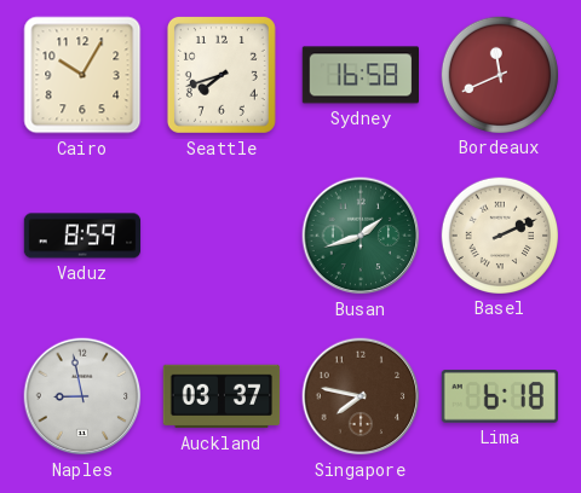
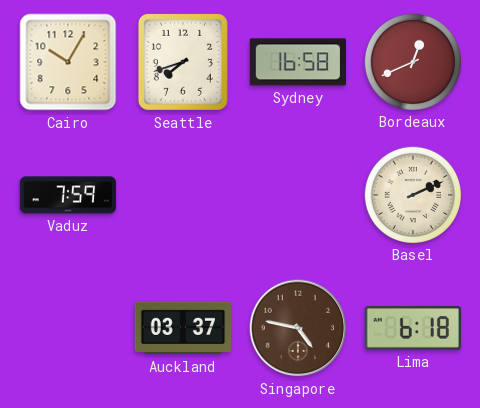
Bordeaux: 11:41 -> 12:41
Vaduz: 8:59 -> 7:59
Busan: 1:42 -> none
Naples: 8:58 -> none
Singapore: 7:47 -> 4:47
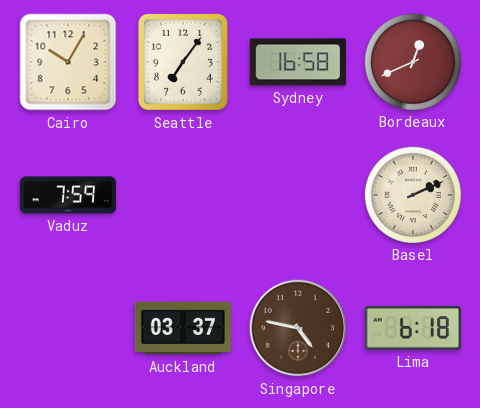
Seattle: 7:42 -> 7:06
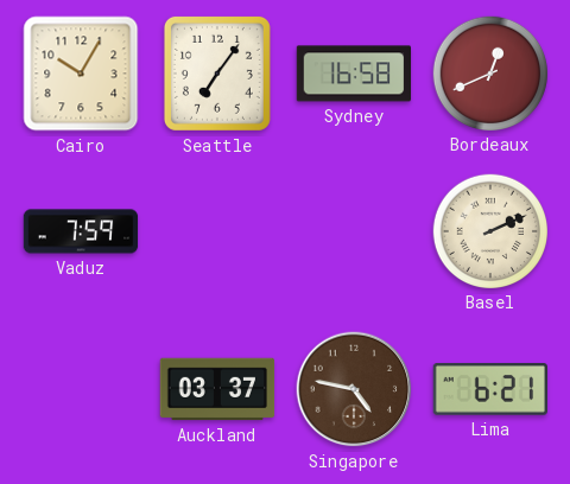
Lima: 6:18 -> 6:21
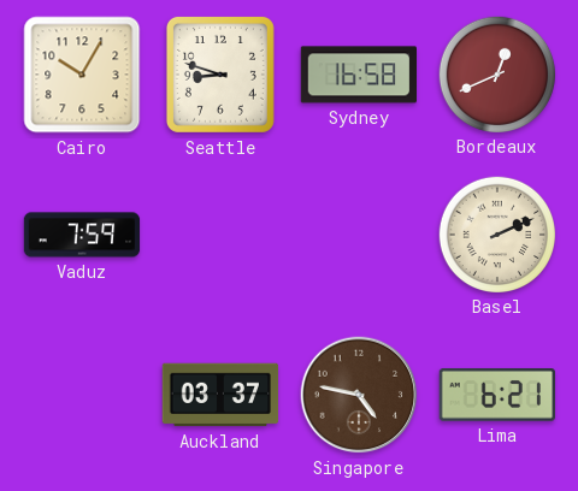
Seattle: 7:06 -> 8:48
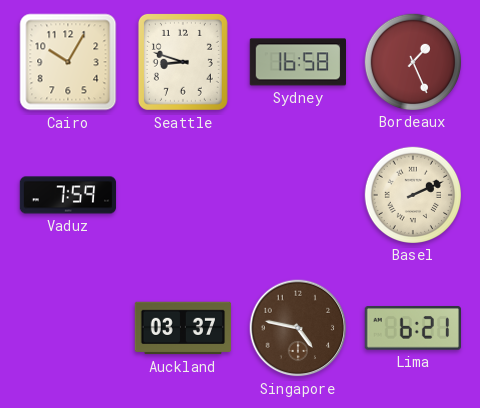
Bordeaux: 12:41 -> 1:26
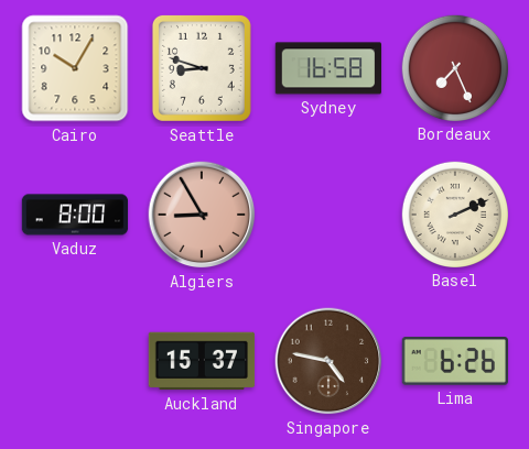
Bordeaux: 1:26 -> 7:26
Vaduz: 7:59 -> 8:00
Algiers: none -> 8:55
Auckland: 03:37 -> 15:37
Lima: 6:21 -> 6:26
